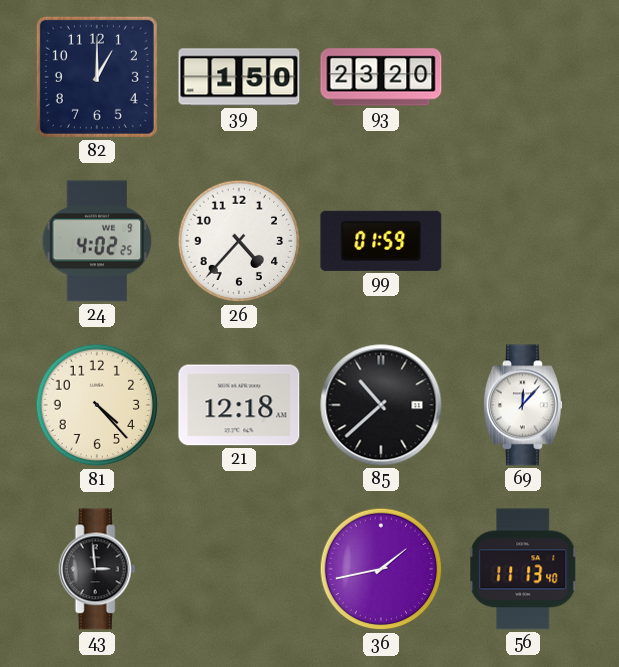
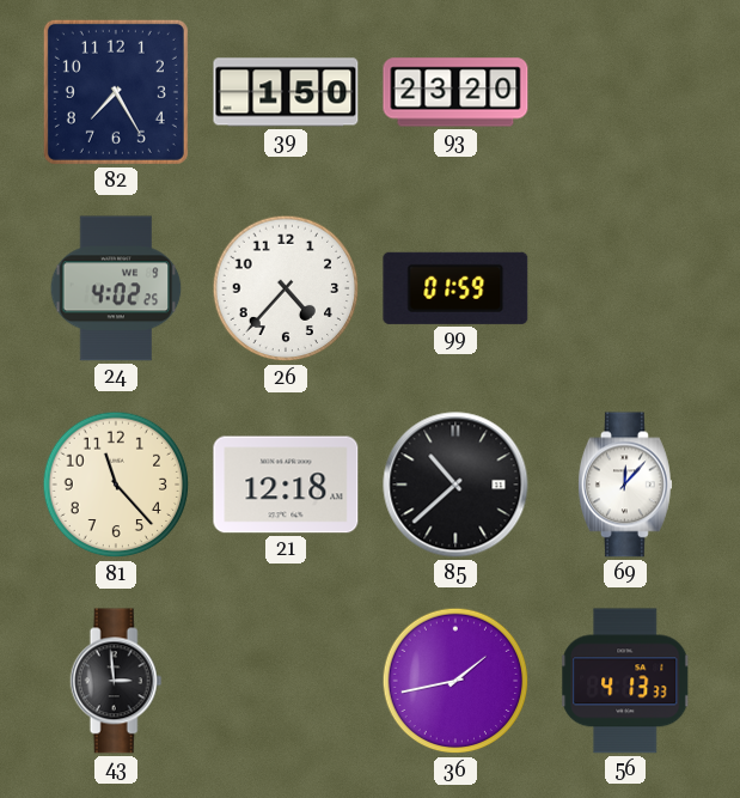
82: 1:00 -> 7:25
81: 4:23 -> 11:23
56: 11:13 -> 4:13
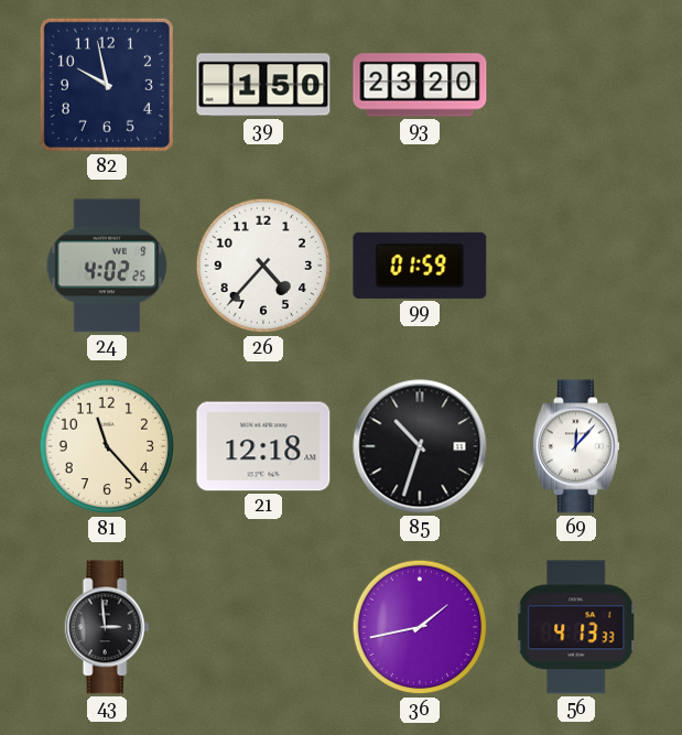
82: 7:25 -> 9:58
85: 10:38 -> 10:33
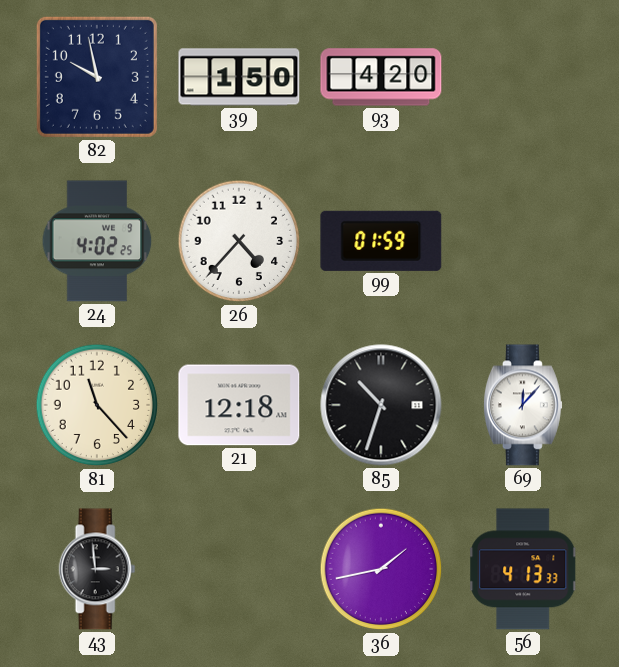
93: 23:20 -> 4:20
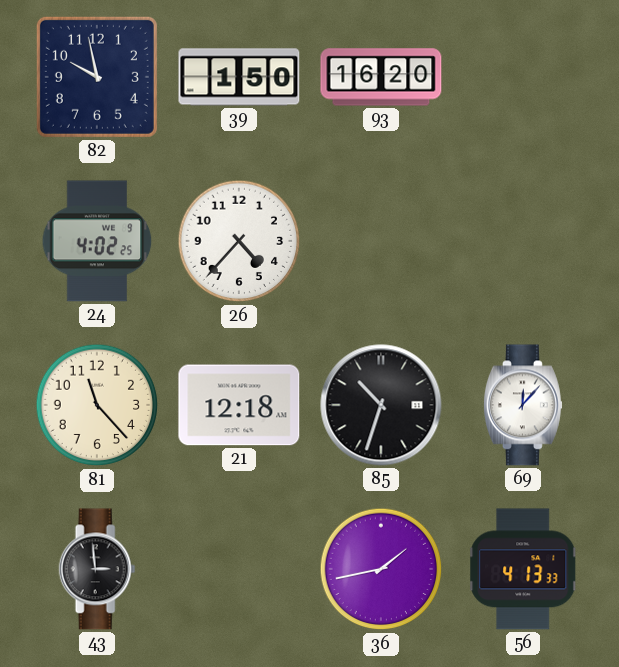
93: 4:20 -> 16:20
99: 01:59 -> none
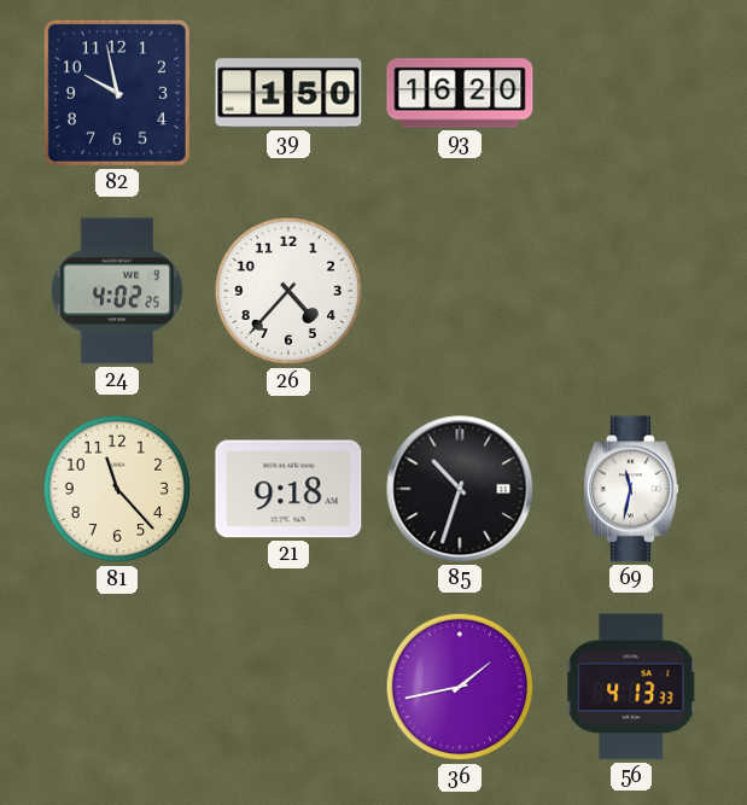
21: 12:18 -> 9:18
69: 12:07 -> 11:32
43: 2:59 -> none
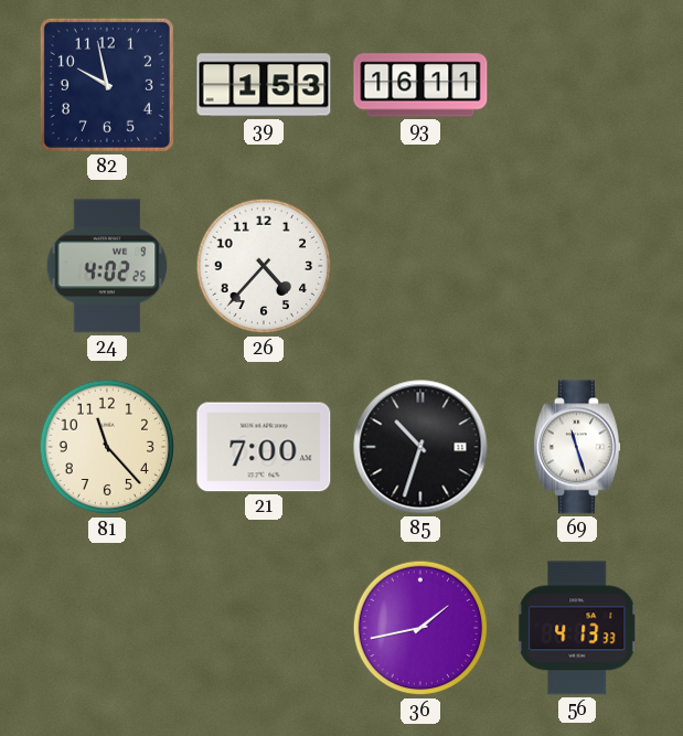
39: 1:50 -> 1:53
93: 16:20 -> 16:11
21: 9:18 -> 7:00
69: 11:32 -> 11:27
